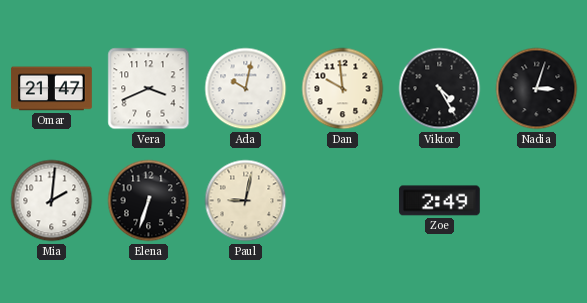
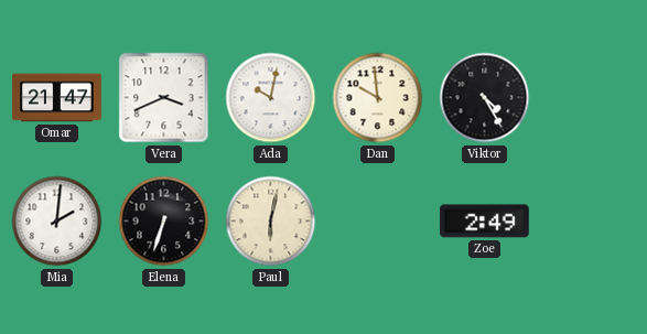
Nadia: 3:03 -> none
Paul: 9:02 -> 6:02
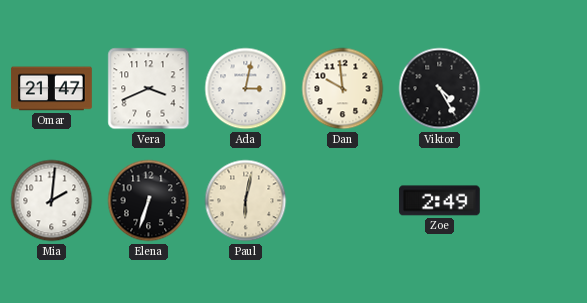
Ada: 10:02 -> 3:02
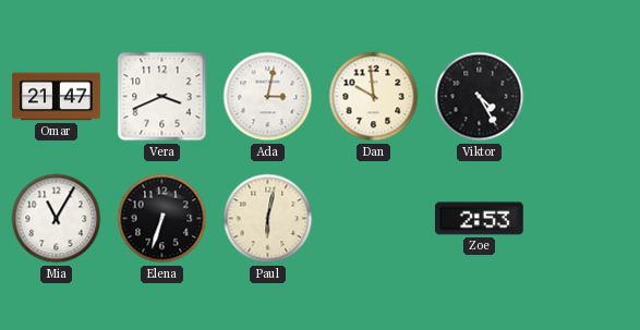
Mia: 2:01 -> 11:05
Zoe: 2:49 -> 2:53
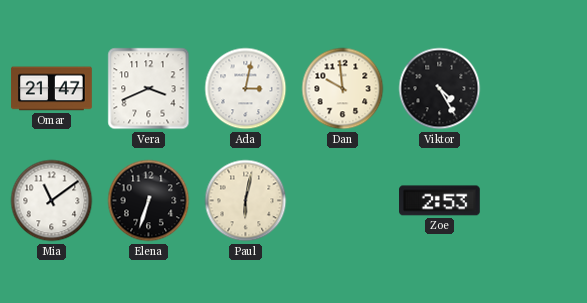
Mia: 11:05 -> 11:09
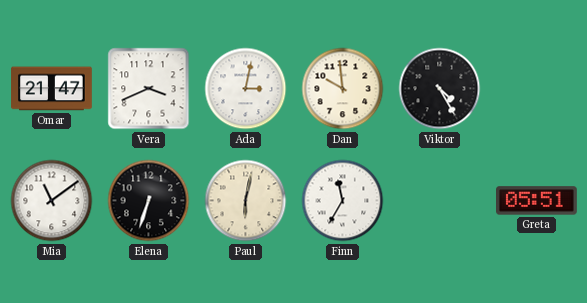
Finn: none -> 11:35
Zoe: 2:53 -> none
Greta: none -> 05:51
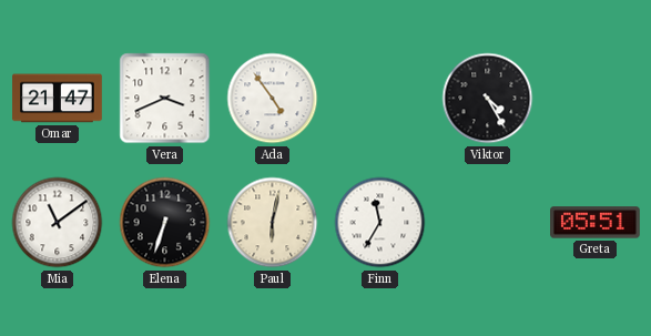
Ada: 3:02 -> 4:54
Dan: 9:59 -> none
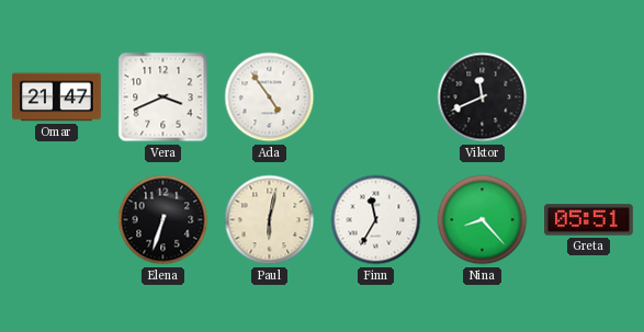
Viktor: 4:25 -> 11:41
Mia: 11:09 -> none
Nina: none -> 8:23
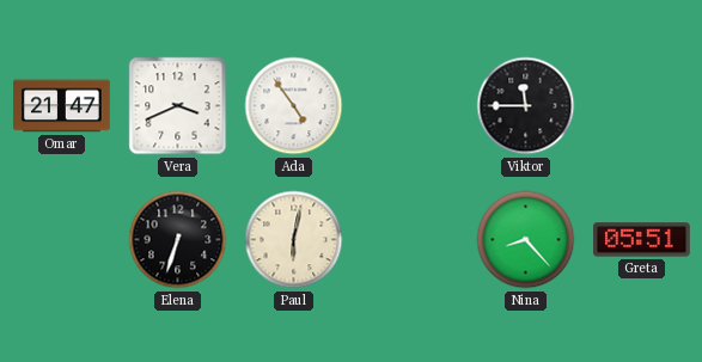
Viktor: 11:41 -> 11:45
Finn: 11:35 -> none
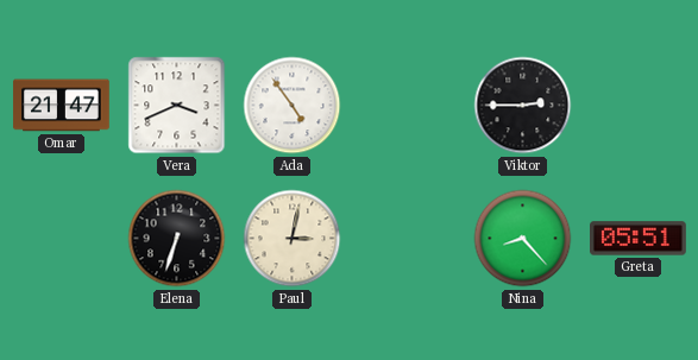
Viktor: 11:45 -> 2:45
Paul: 6:02 -> 3:02
